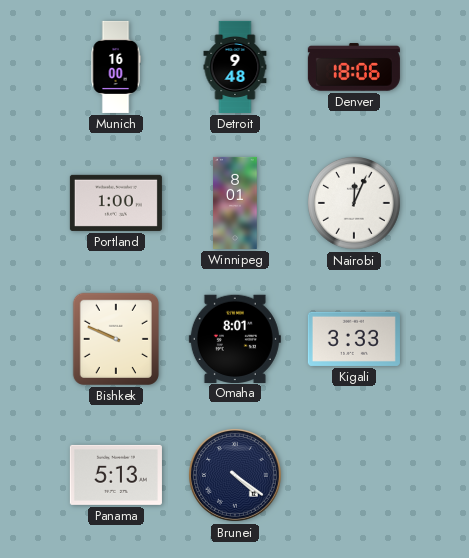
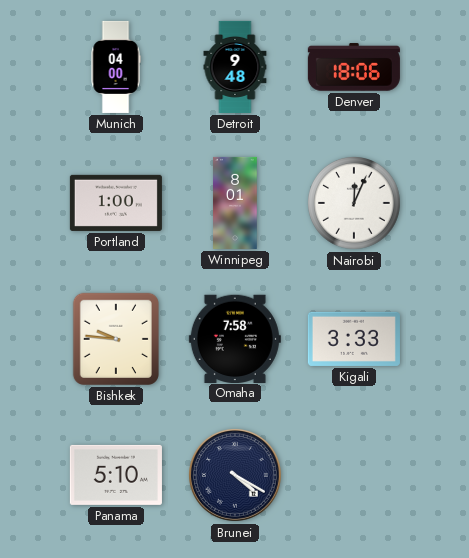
Munich: 16:00 -> 04:00
Bishkek: 9:49 -> 9:46
Omaha: 8:01 -> 7:58
Panama: 5:13 -> 5:10
Brunei: 4:21 -> 4:20
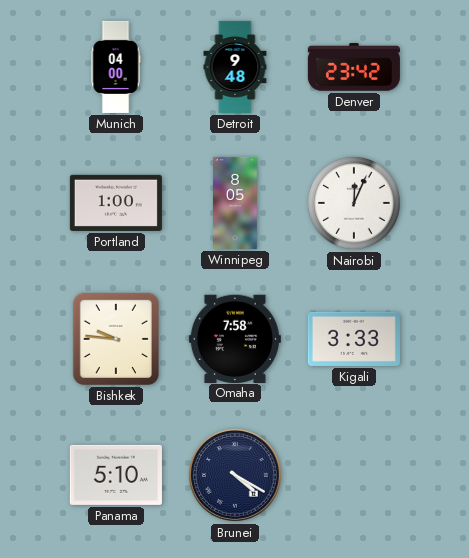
Denver: 18:06 -> 23:42
Winnipeg: 8:01 -> 8:05
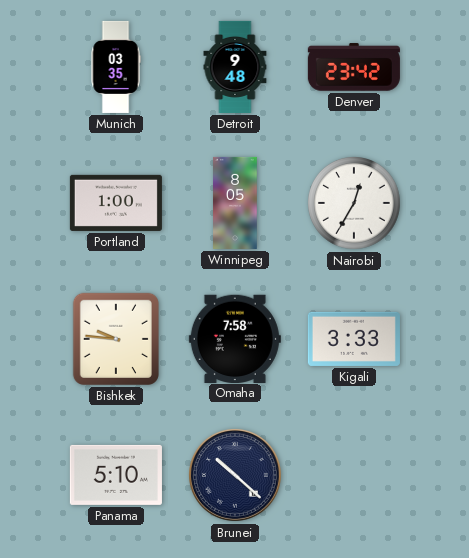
Munich: 04:00 -> 03:35
Nairobi: 12:04 -> 12:35
Brunei: 4:20 -> 10:22
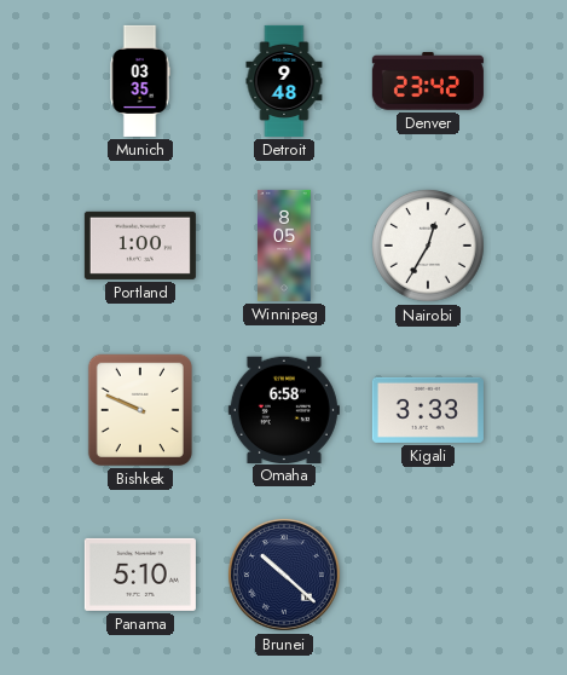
Bishkek: 9:46 -> 9:49
Omaha: 7:58 -> 6:58
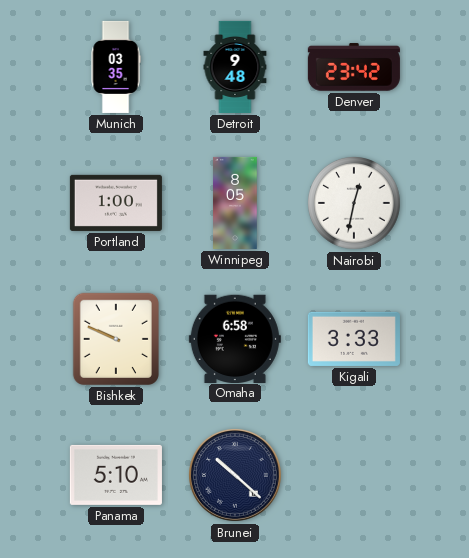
Nairobi: 12:35 -> 12:32
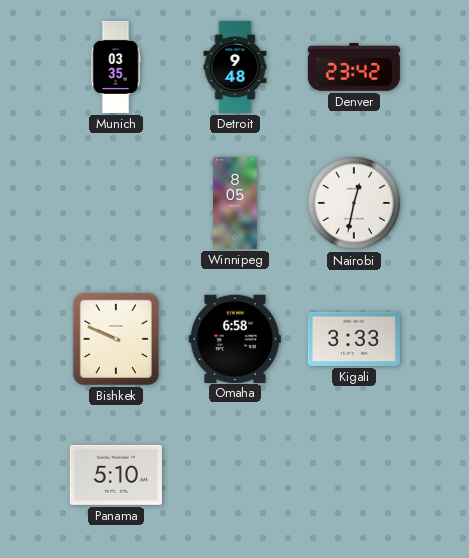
Portland: 1:00 -> none
Brunei: 10:22 -> none
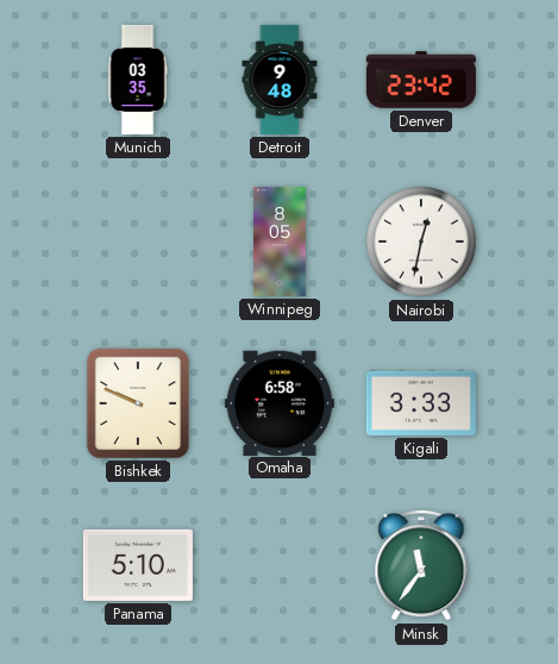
Minsk: none -> 11:36
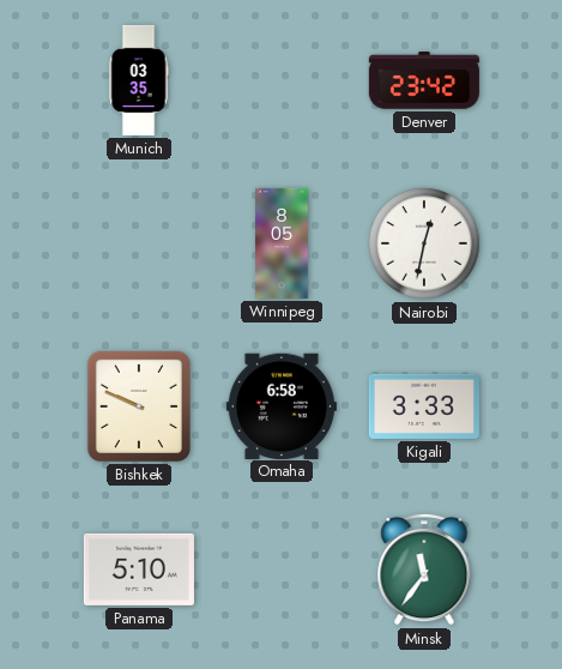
Detroit: 9:48 -> none
